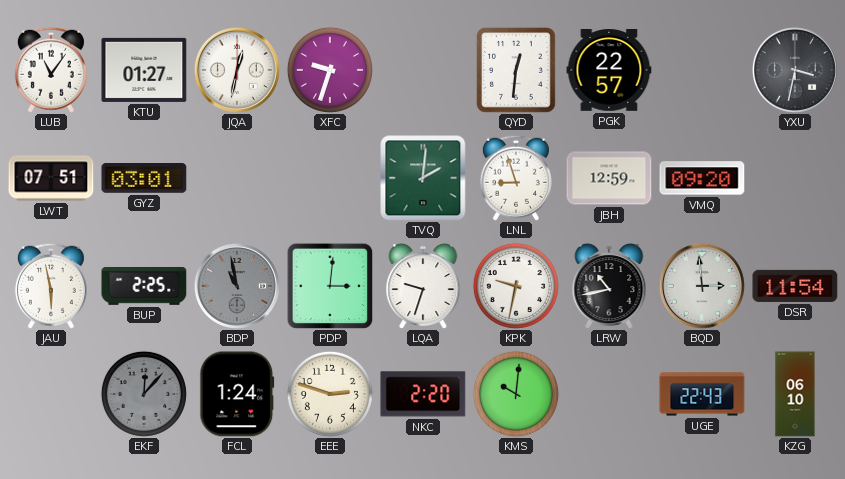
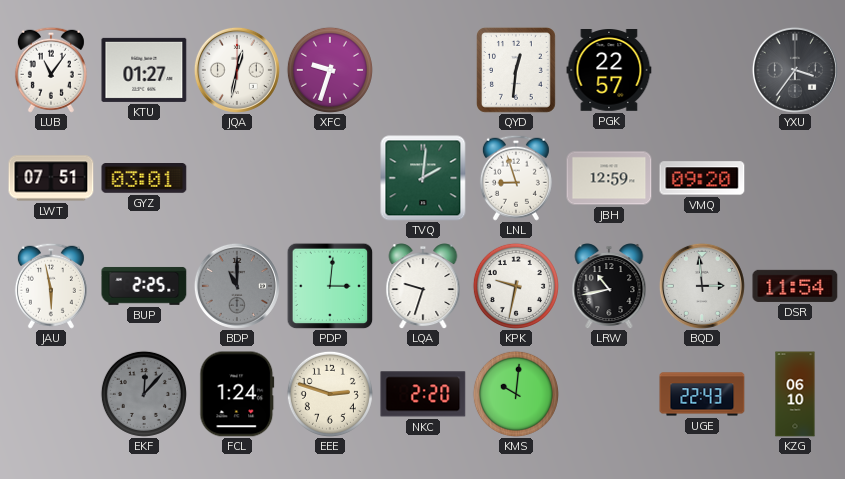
YXU: 3:32 -> 3:36
BDP: 10:58 -> 11:00
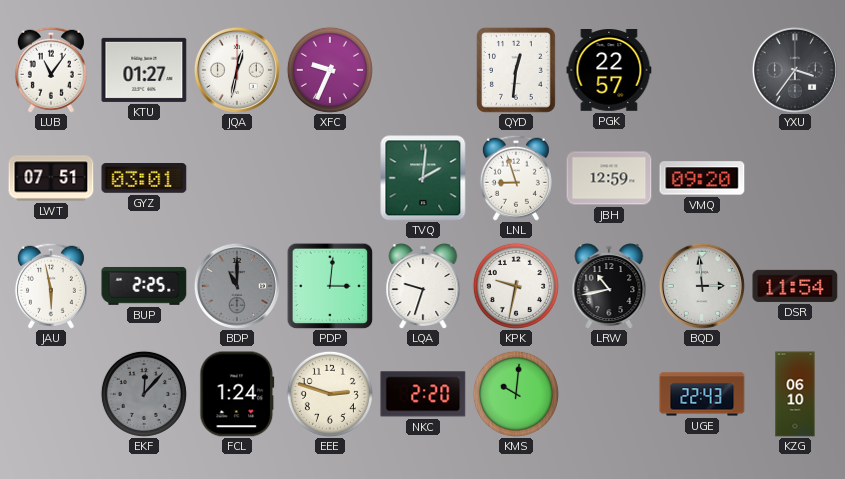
XFC: 9:33 -> 9:34
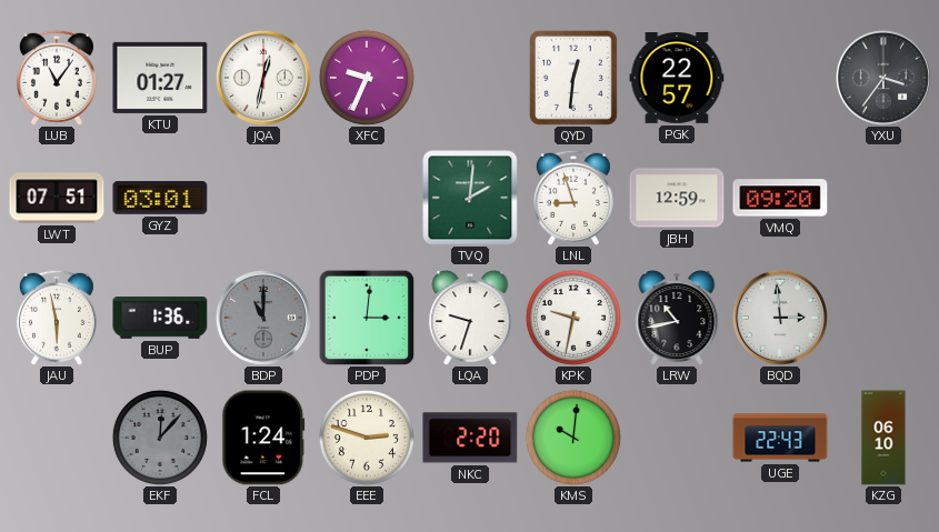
BUP: 2:25 -> 1:36
DSR: 11:54 -> none
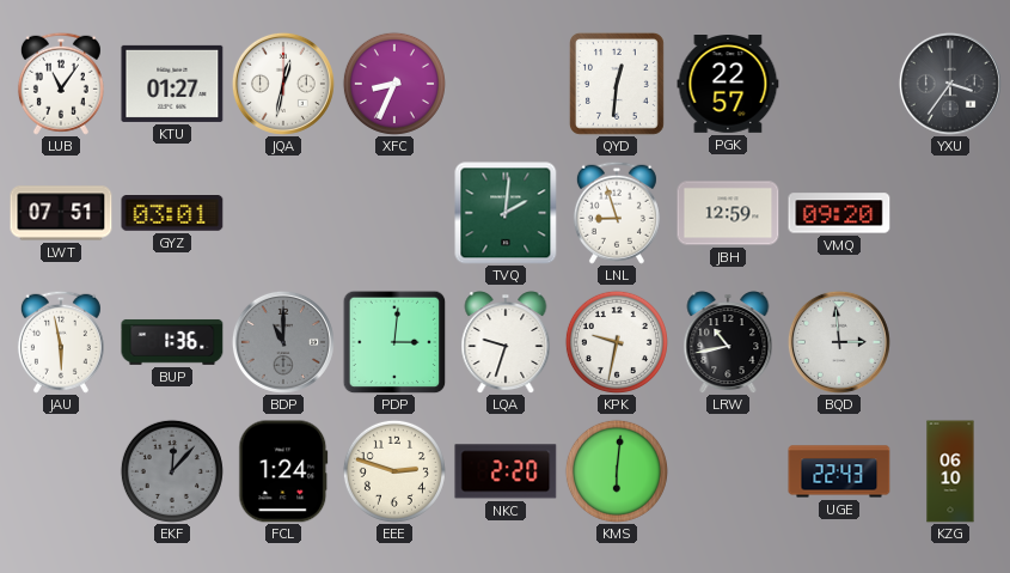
XFC: 9:34 -> 8:34
KMS: 10:01 -> 6:01
